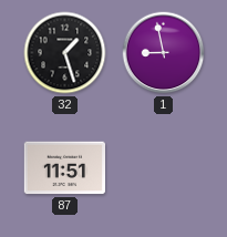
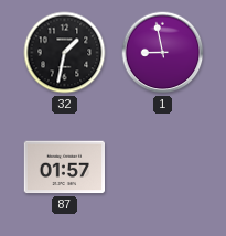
32: 1:27 -> 1:32
87: 11:51 -> 01:57
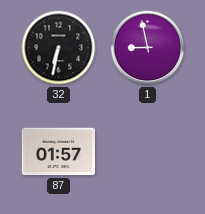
32: 1:32 -> 6:32
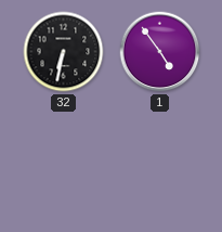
1: 8:58 -> 4:54
87: 01:57 -> none
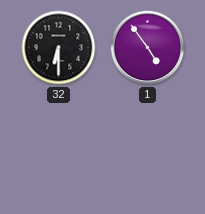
32: 6:32 -> 6:30
